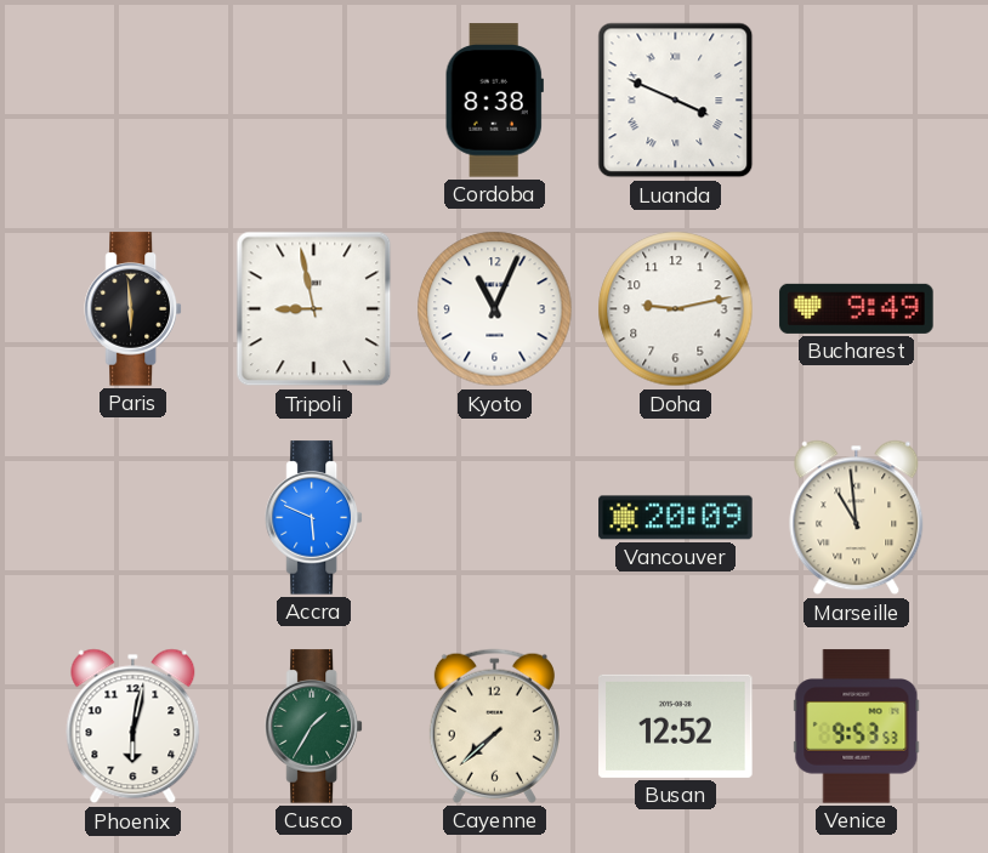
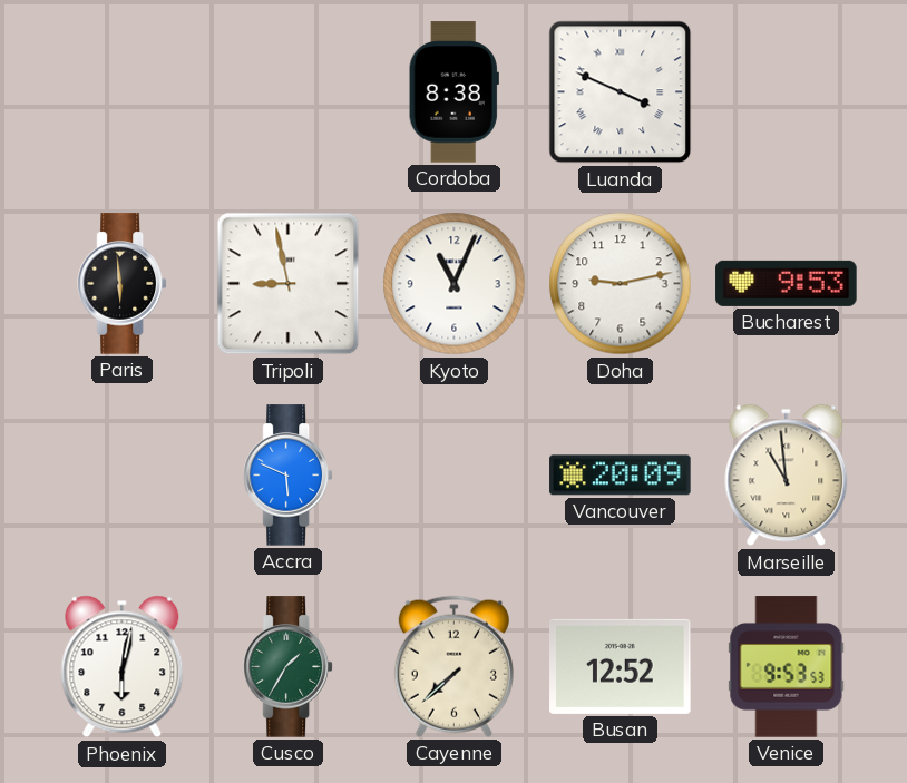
Bucharest: 9:49 -> 9:53
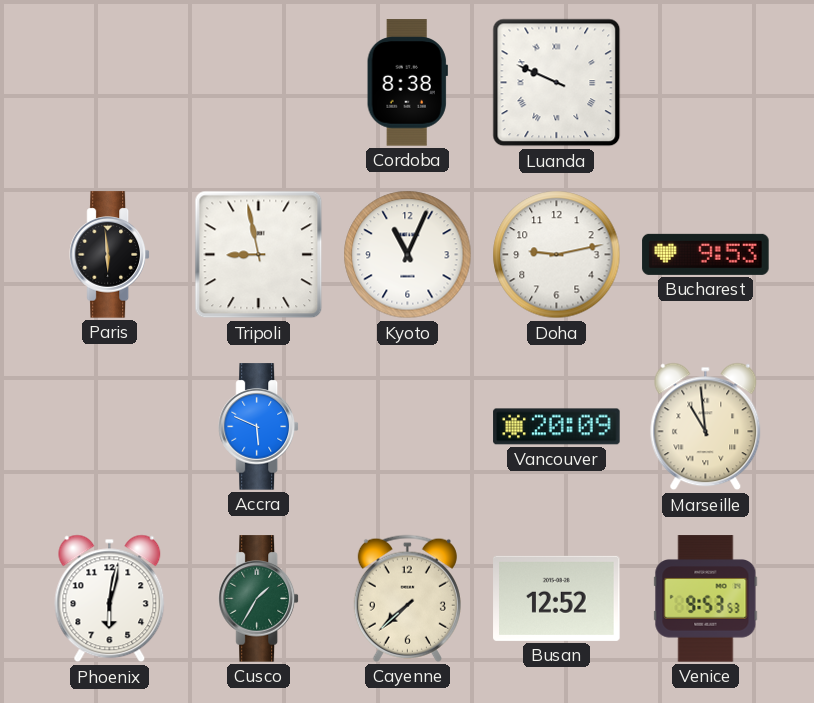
Luanda: 3:49 -> 9:49
